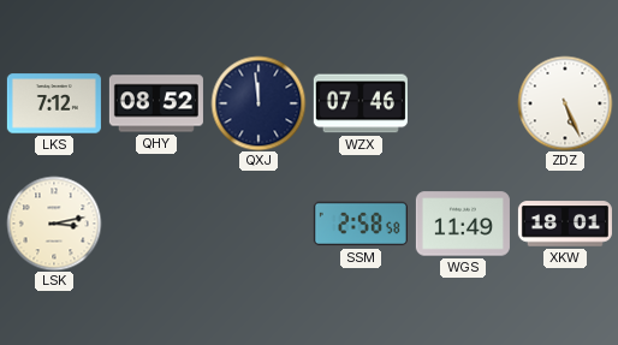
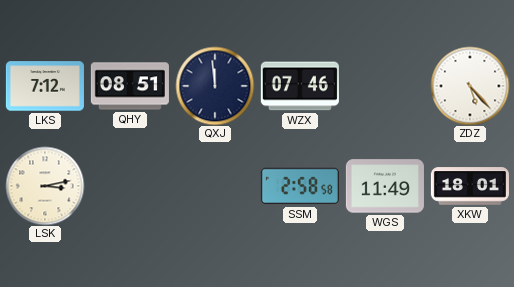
QHY: 08:52 -> 08:51
ZDZ: 5:26 -> 5:23
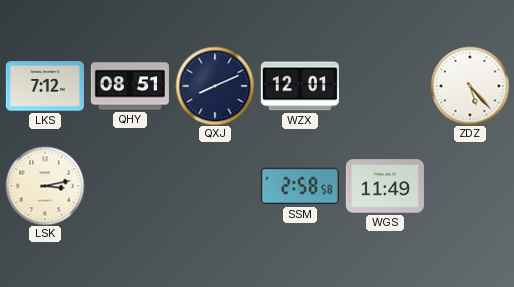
QXJ: 11:59 -> 8:11
WZX: 07:46 -> 12:01
XKW: 18:01 -> none
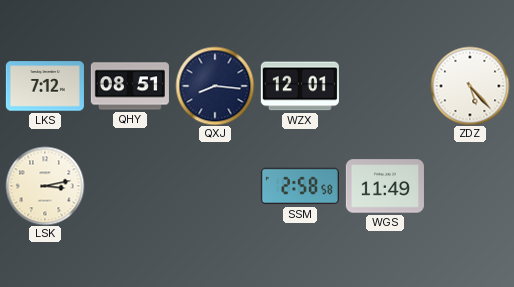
QXJ: 8:11 -> 8:16
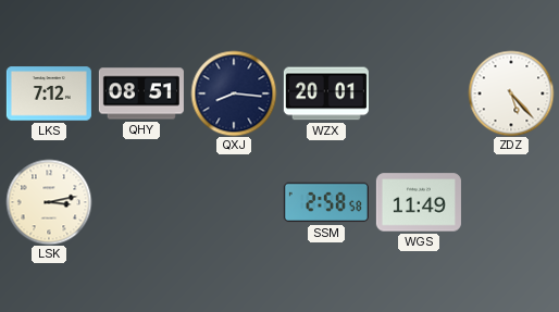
WZX: 12:01 -> 20:01
